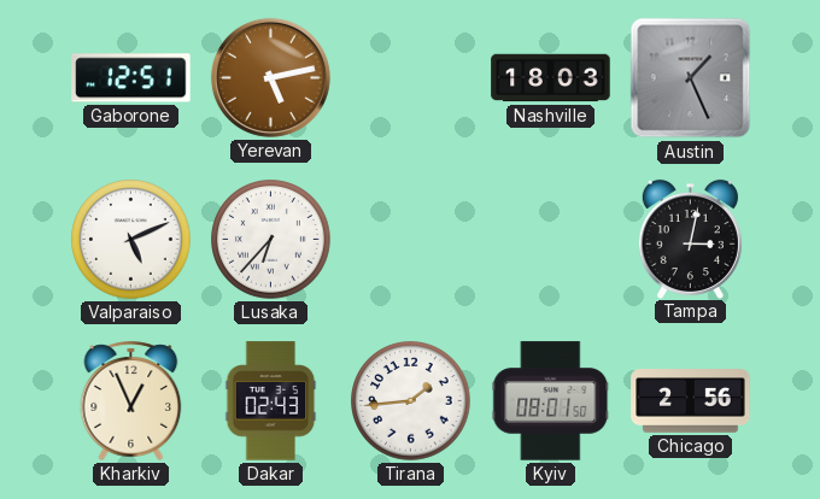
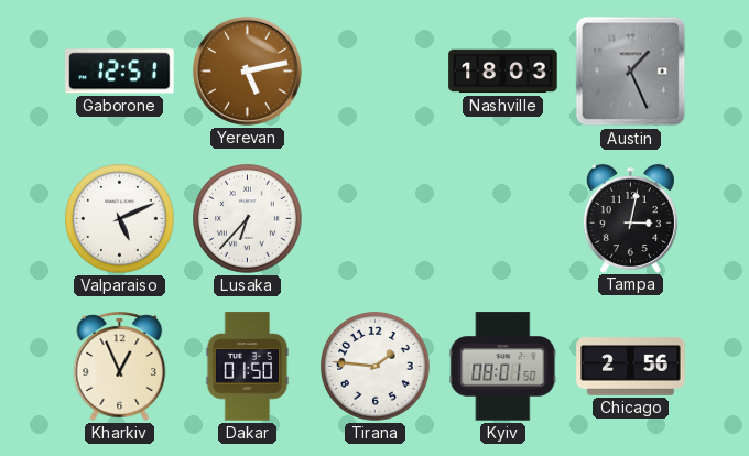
Dakar: 02:43 -> 01:50
Tirana: 1:44 -> 1:46
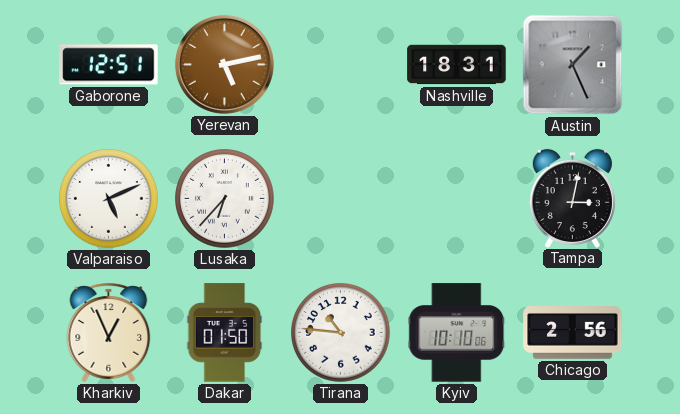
Nashville: 18:03 -> 18:31
Tirana: 1:46 -> 10:46
Kyiv: 08:01 -> 10:10
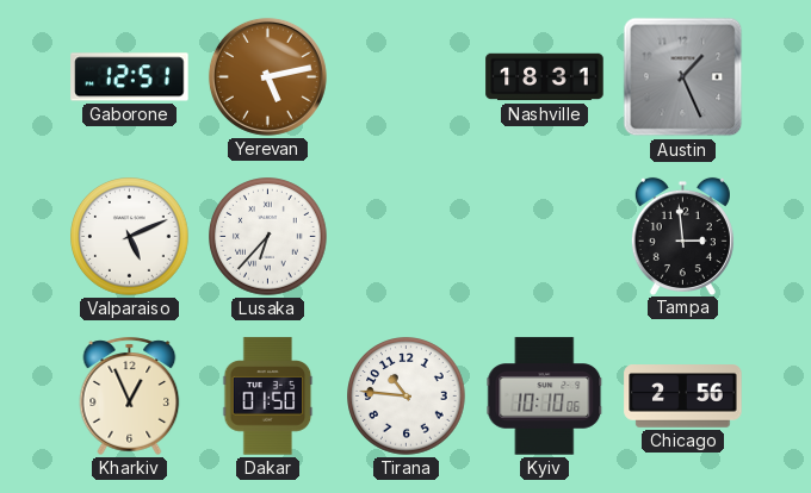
Tampa: 3:02 -> 2:59
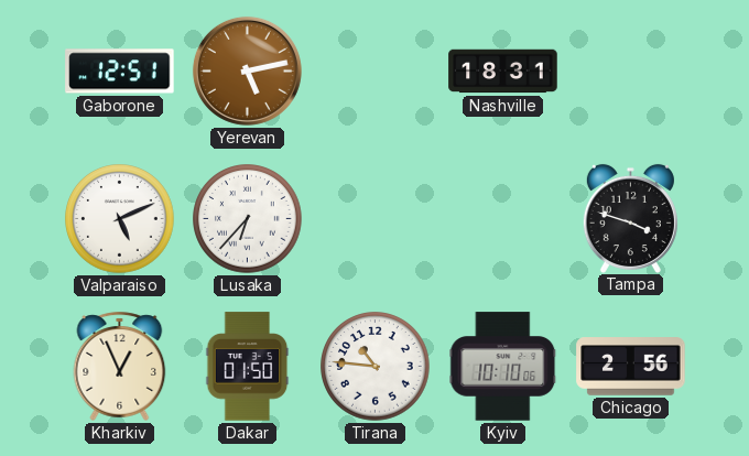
Austin: 1:26 -> none
Tampa: 2:59 -> 3:48
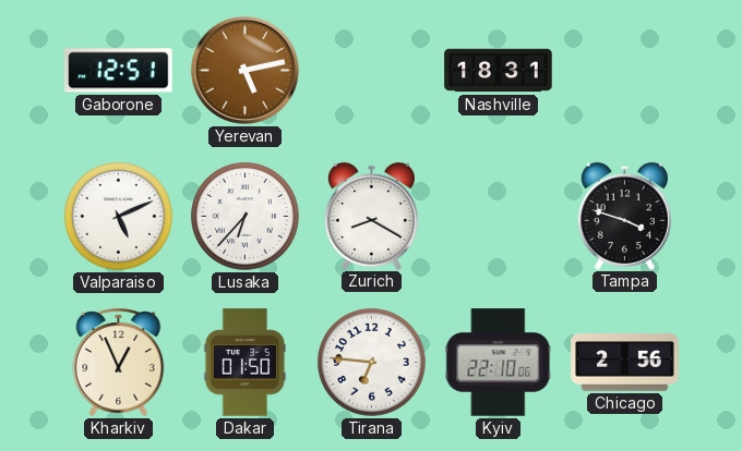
Zurich: none -> 8:20
Tirana: 10:46 -> 6:46
Kyiv: 10:10 -> 22:10
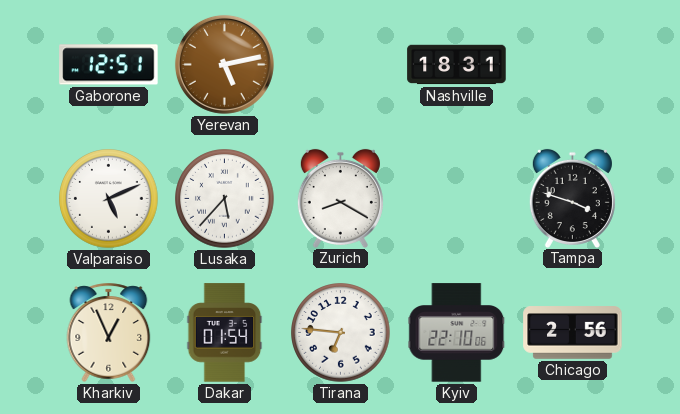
Lusaka: 6:37 -> 5:37
Dakar: 01:50 -> 01:54
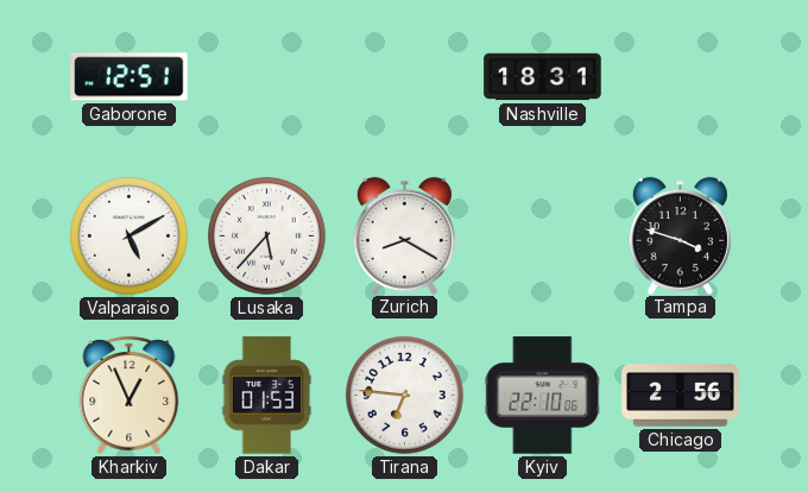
Yerevan: 5:13 -> none
Valparaiso: 5:11 -> 5:10
Dakar: 01:54 -> 01:53
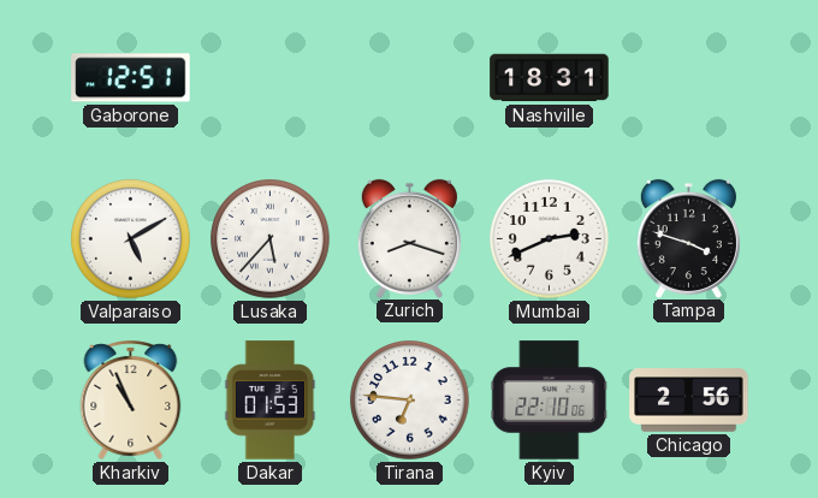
Zurich: 8:20 -> 8:18
Mumbai: none -> 2:41
Kharkiv: 12:56 -> 10:56
